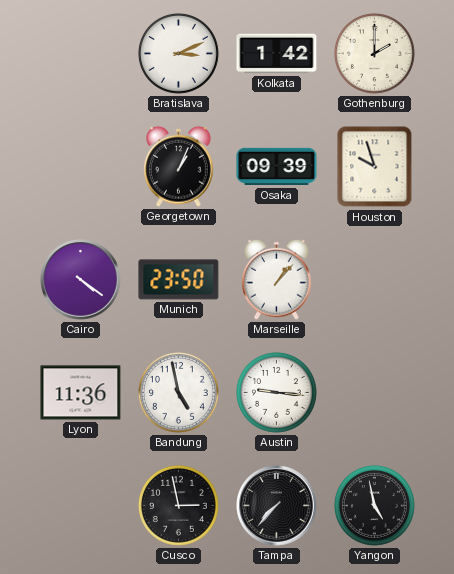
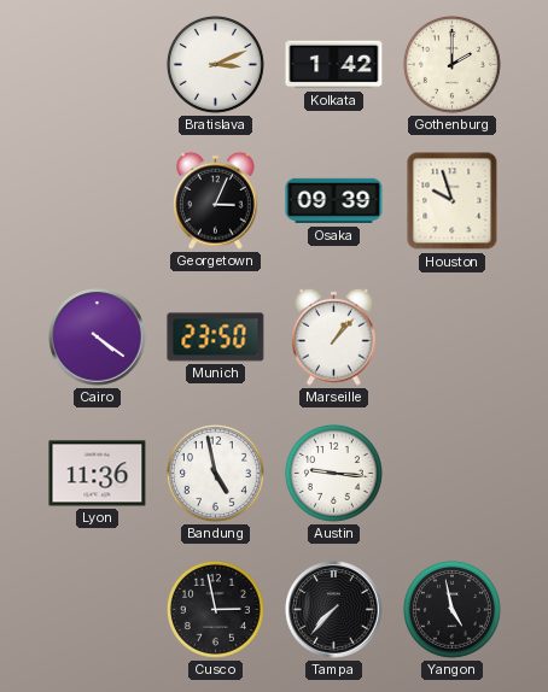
Georgetown: 1:04 -> 3:04
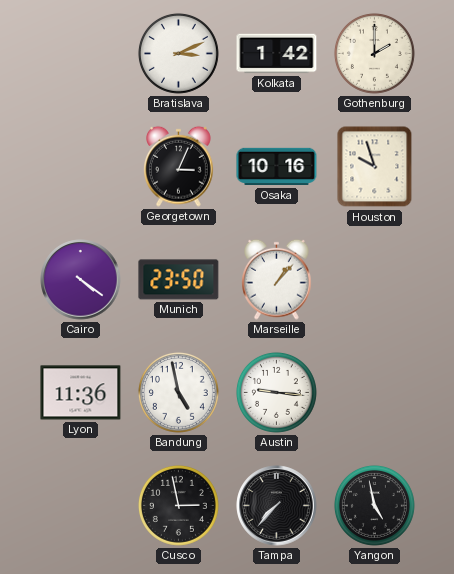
Osaka: 09:39 -> 10:16
